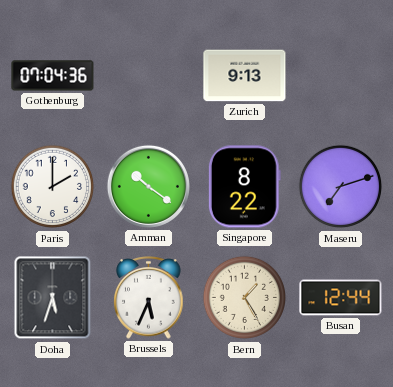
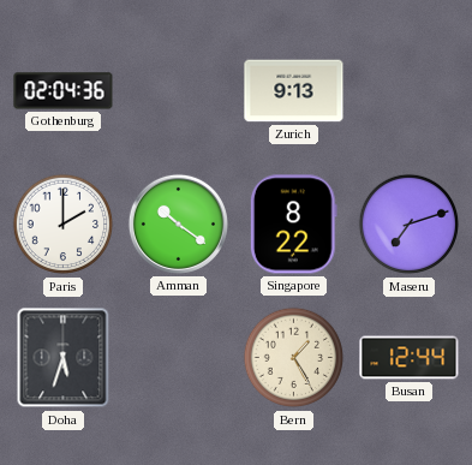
Gothenburg: 07:04 -> 02:04
Brussels: 5:34 -> none
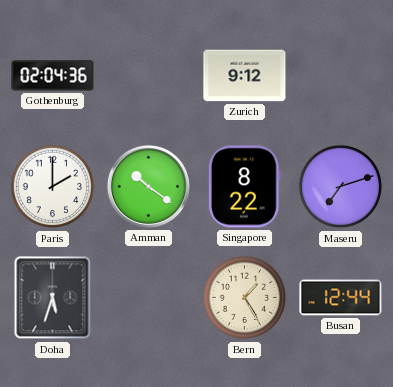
Zurich: 9:13 -> 9:12
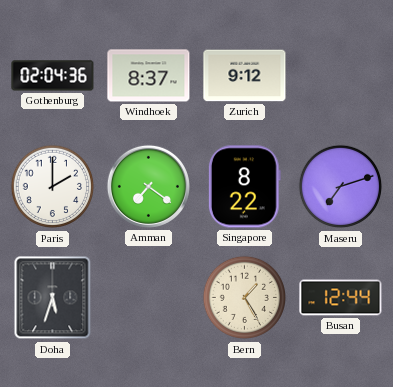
Windhoek: none -> 8:37
Amman: 10:21 -> 7:21
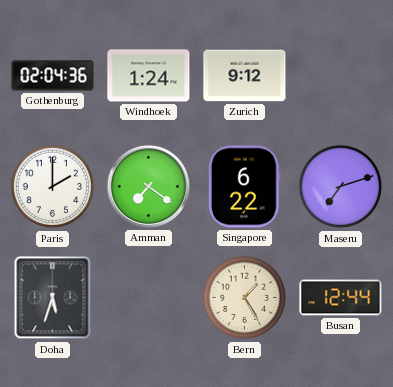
Windhoek: 8:37 -> 1:24
Singapore: 8:22 -> 6:22
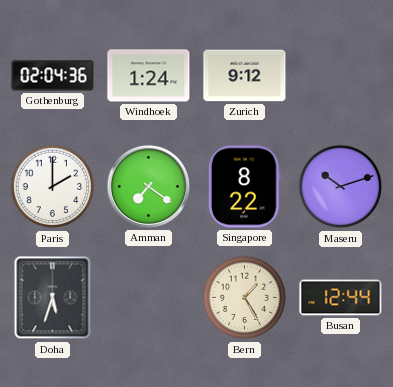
Singapore: 6:22 -> 8:22
Maseru: 7:12 -> 10:12
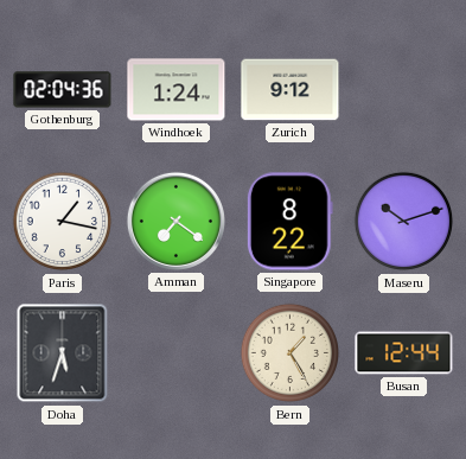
Paris: 2:00 -> 1:17
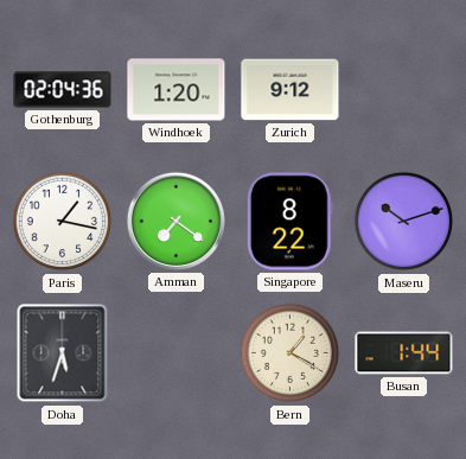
Windhoek: 1:24 -> 1:20
Bern: 1:25 -> 1:20
Busan: 12:44 -> 1:44
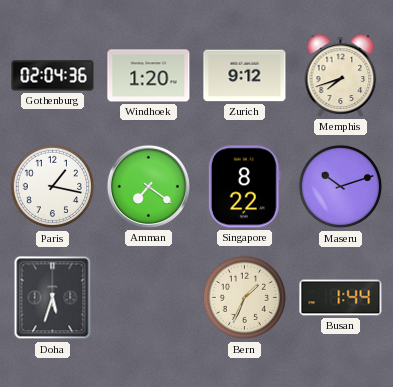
Memphis: none -> 7:42
Bern: 1:20 -> 1:34
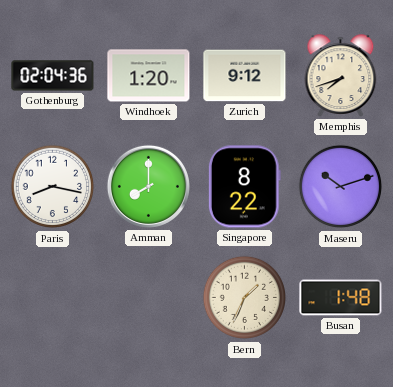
Paris: 1:17 -> 8:17
Amman: 7:21 -> 8:00
Doha: 5:33 -> none
Busan: 1:44 -> 1:48
